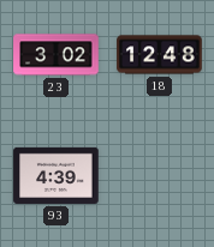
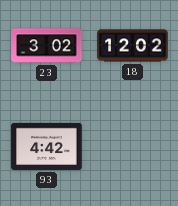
18: 12:48 -> 12:02
93: 4:39 -> 4:42
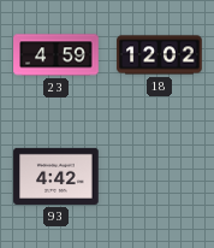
23: 3:02 -> 4:59
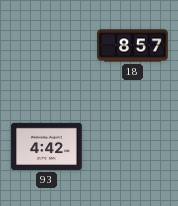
23: 4:59 -> none
18: 12:02 -> 8:57
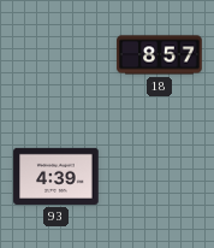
93: 4:42 -> 4:39
